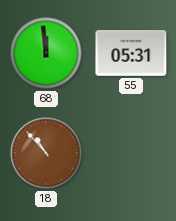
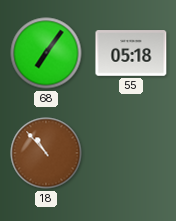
68: 11:59 -> 7:06
55: 05:31 -> 05:18
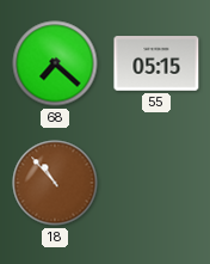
68: 7:06 -> 7:22
55: 05:18 -> 05:15
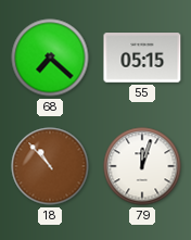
79: none -> 12:03
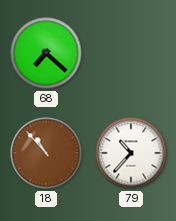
55: 05:15 -> none
79: 12:03 -> 10:37
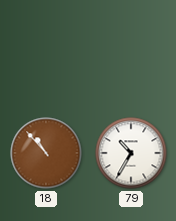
68: 7:22 -> none
79: 10:37 -> 10:35
